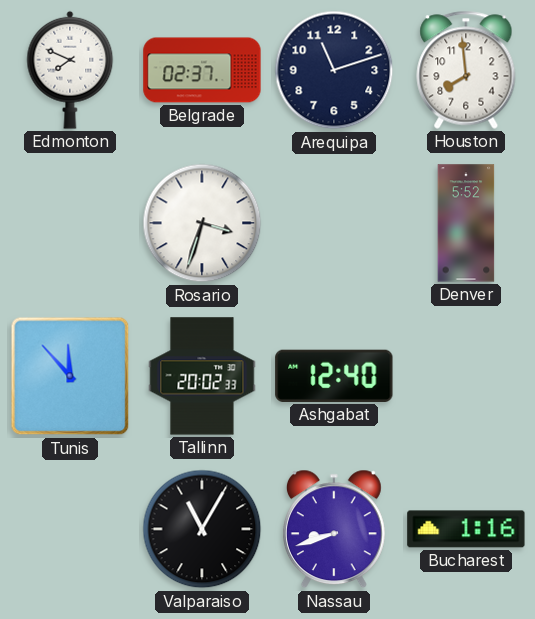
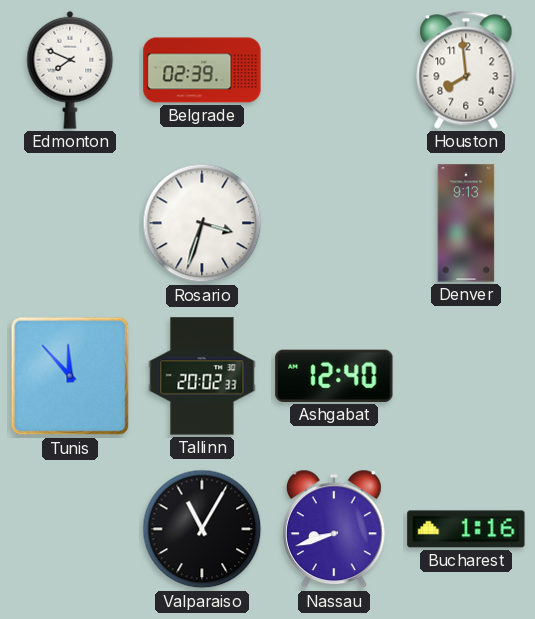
Belgrade: 02:37 -> 02:39
Arequipa: 11:12 -> none
Denver: 5:52 -> 9:13
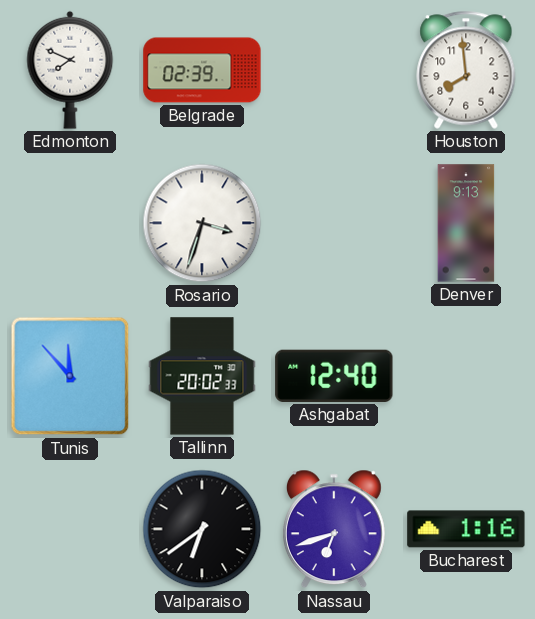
Valparaiso: 11:05 -> 6:39
Nassau: 8:42 -> 6:42
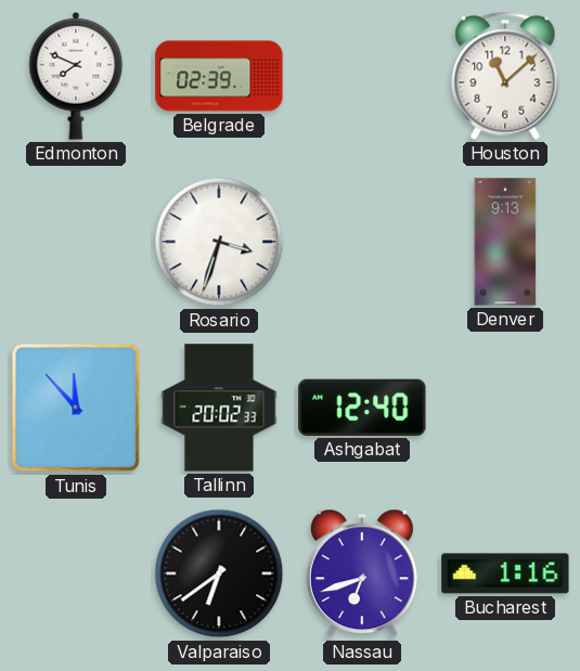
Houston: 7:59 -> 11:08
